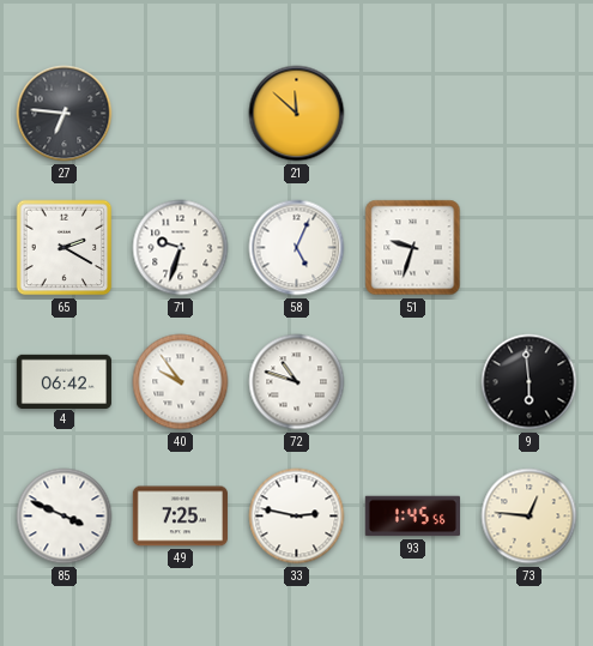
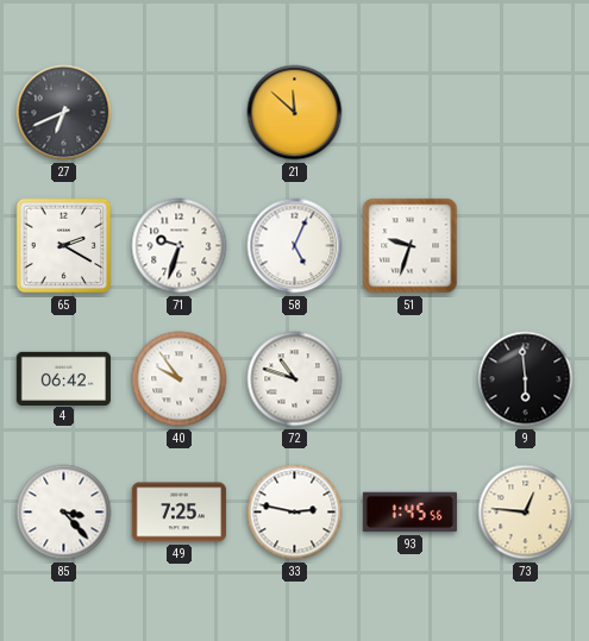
27: 6:46 -> 6:41
85: 3:49 -> 3:23
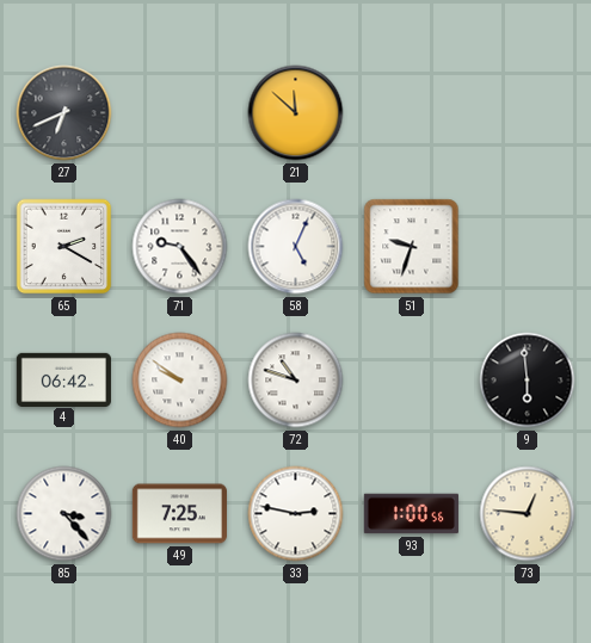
71: 9:33 -> 9:24
40: 9:54 -> 9:51
93: 1:45 -> 1:00
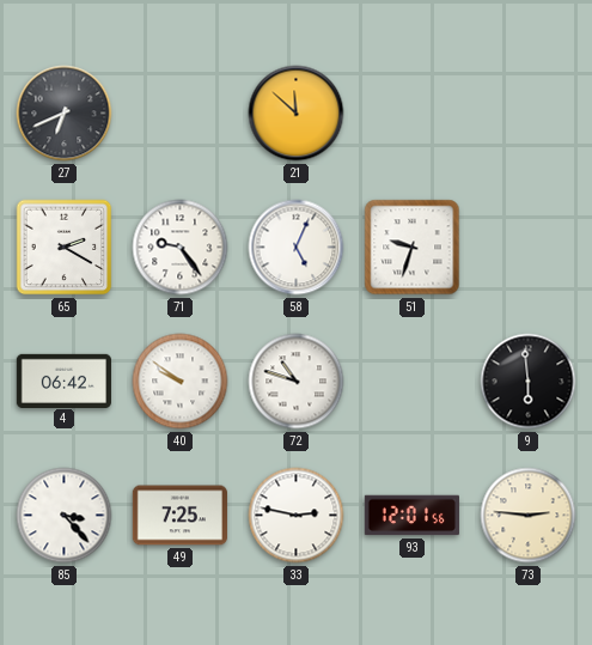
93: 1:00 -> 12:01
73: 12:46 -> 2:46
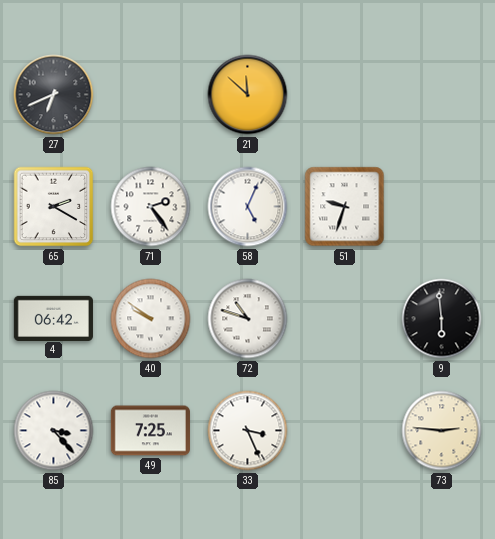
71: 9:24 -> 2:24
33: 2:47 -> 3:26
93: 12:01 -> none
